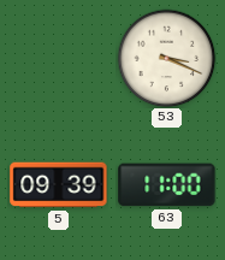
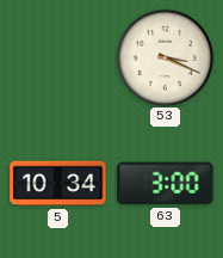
5: 09:39 -> 10:34
63: 11:00 -> 3:00
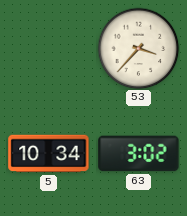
53: 3:19 -> 3:37
63: 3:00 -> 3:02
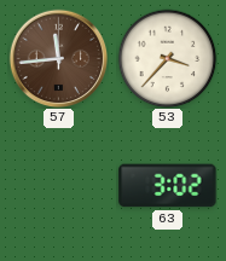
57: none -> 11:44
5: 10:34 -> none
